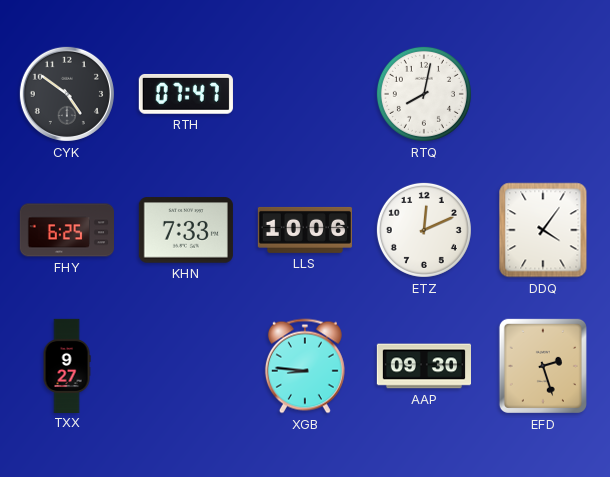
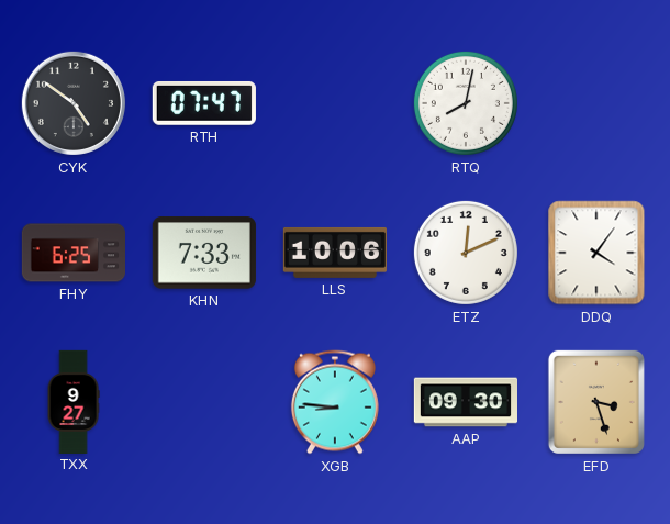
EFD: 2:27 -> 3:27
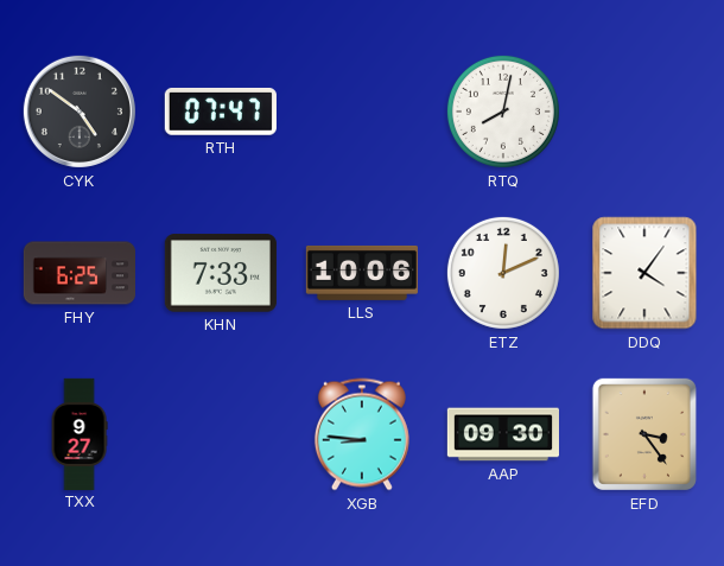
EFD: 3:27 -> 3:24
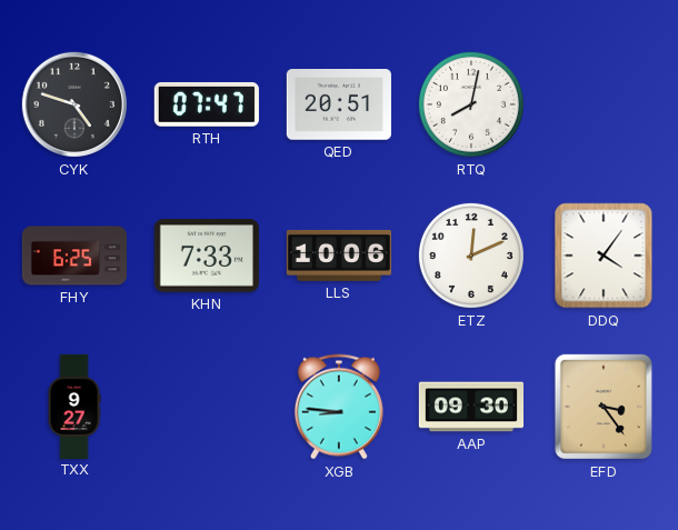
CYK: 4:51 -> 4:48
QED: none -> 20:51
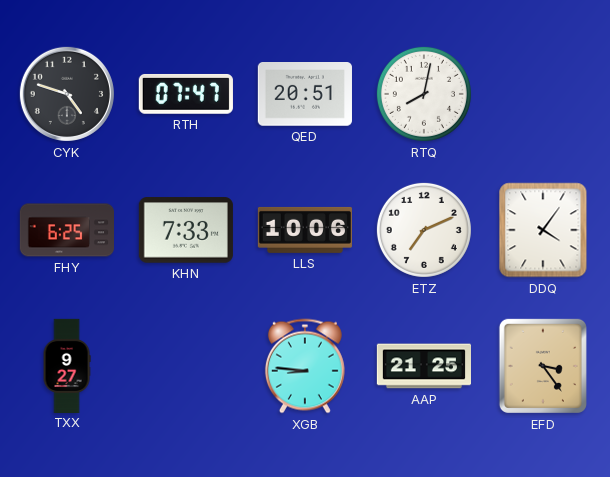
ETZ: 12:11 -> 7:11
AAP: 09:30 -> 21:25
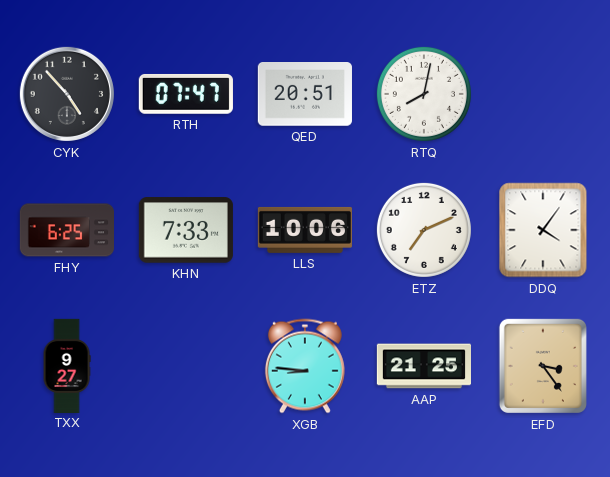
CYK: 4:48 -> 4:53
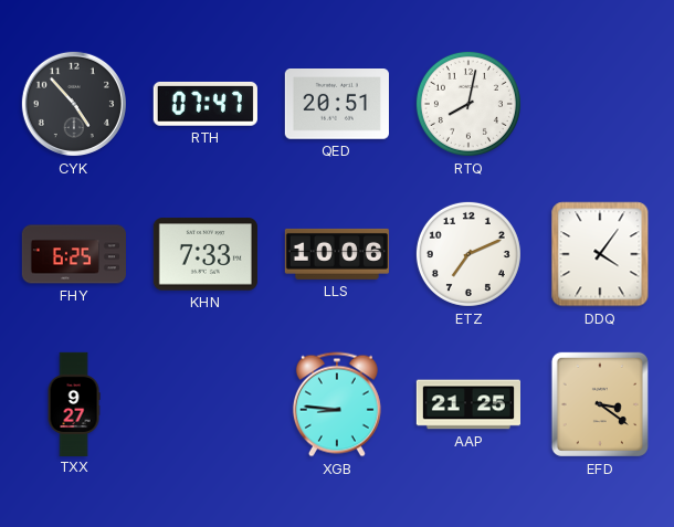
EFD: 3:24 -> 3:21
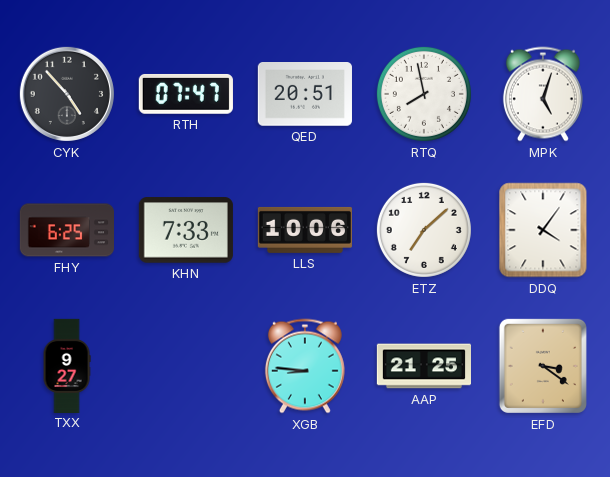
RTQ: 8:02 -> 7:58
MPK: none -> 5:03
ETZ: 7:11 -> 7:08
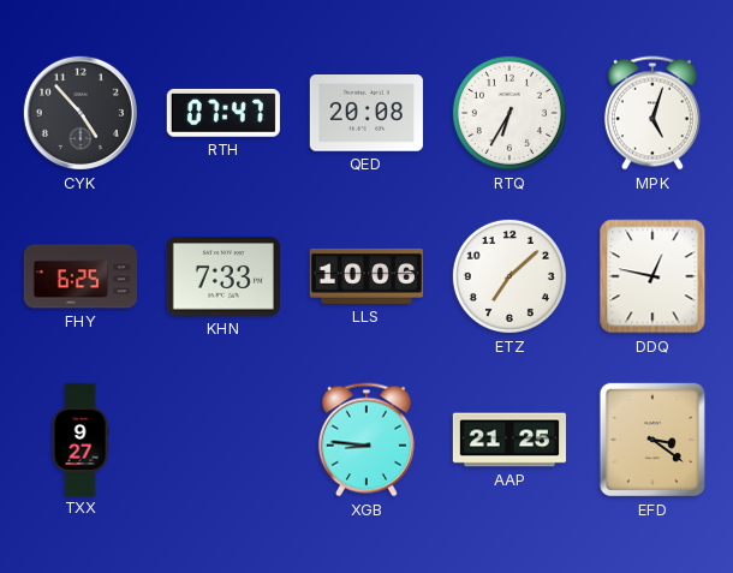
QED: 20:51 -> 20:08
RTQ: 7:58 -> 6:35
DDQ: 4:06 -> 12:47
